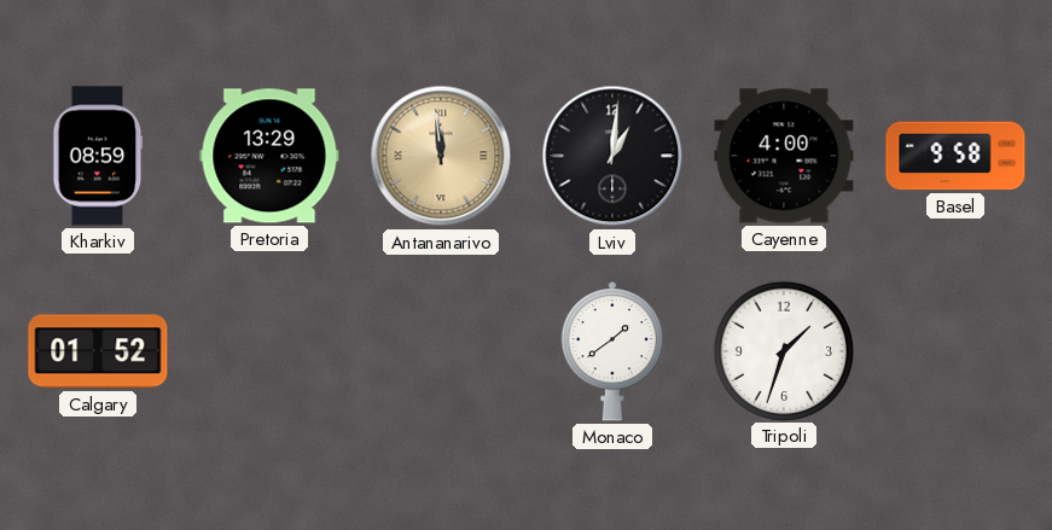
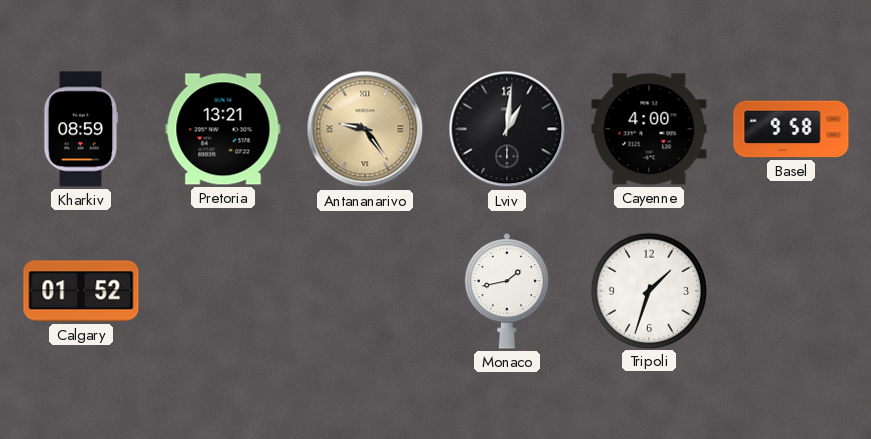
Pretoria: 13:29 -> 13:21
Antananarivo: 11:59 -> 9:24
Monaco: 1:39 -> 1:43
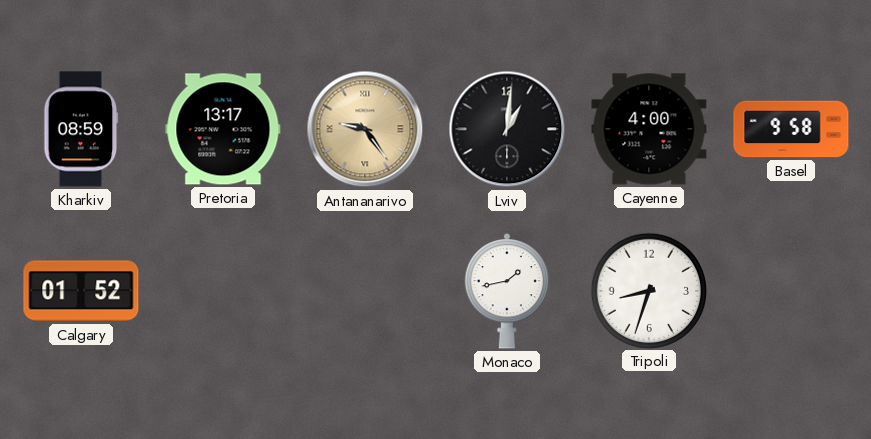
Pretoria: 13:21 -> 13:17
Tripoli: 1:33 -> 8:33
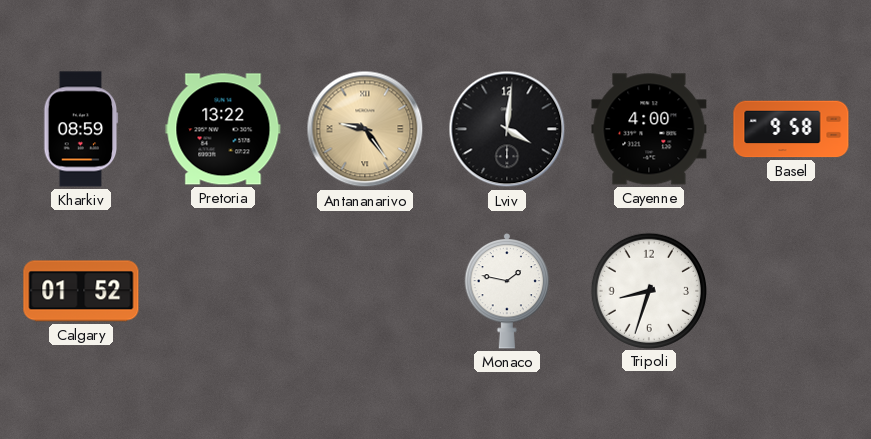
Pretoria: 13:17 -> 13:22
Lviv: 1:01 -> 4:01
Monaco: 1:43 -> 1:47
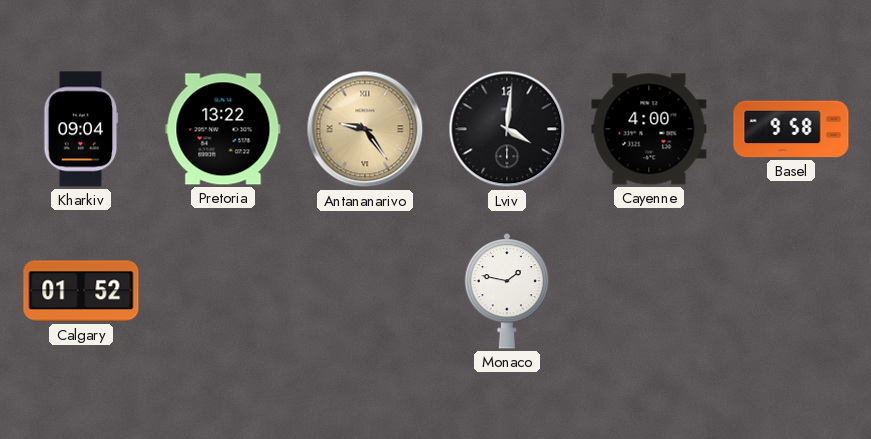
Kharkiv: 08:59 -> 09:04
Tripoli: 8:33 -> none
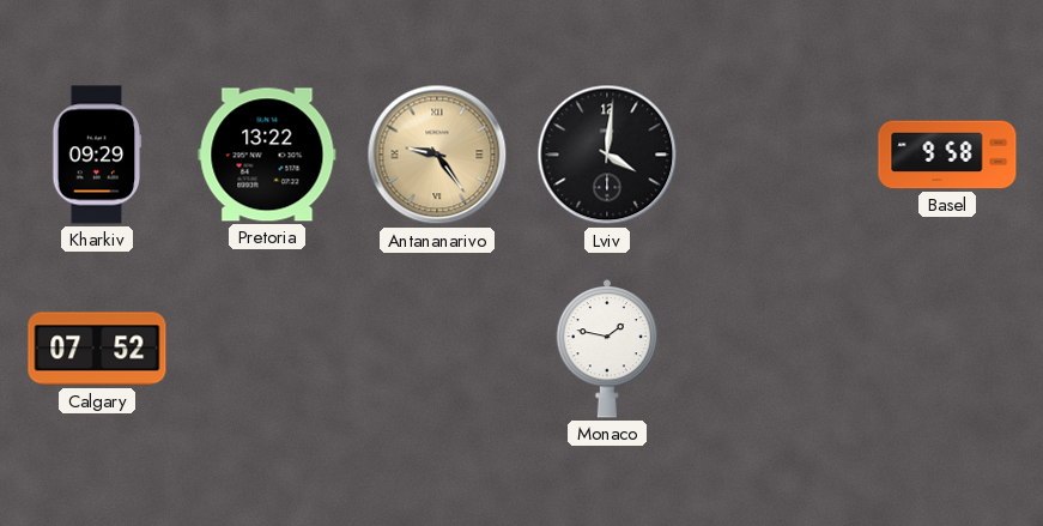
Kharkiv: 09:04 -> 09:29
Cayenne: 4:00 -> none
Calgary: 01:52 -> 07:52
